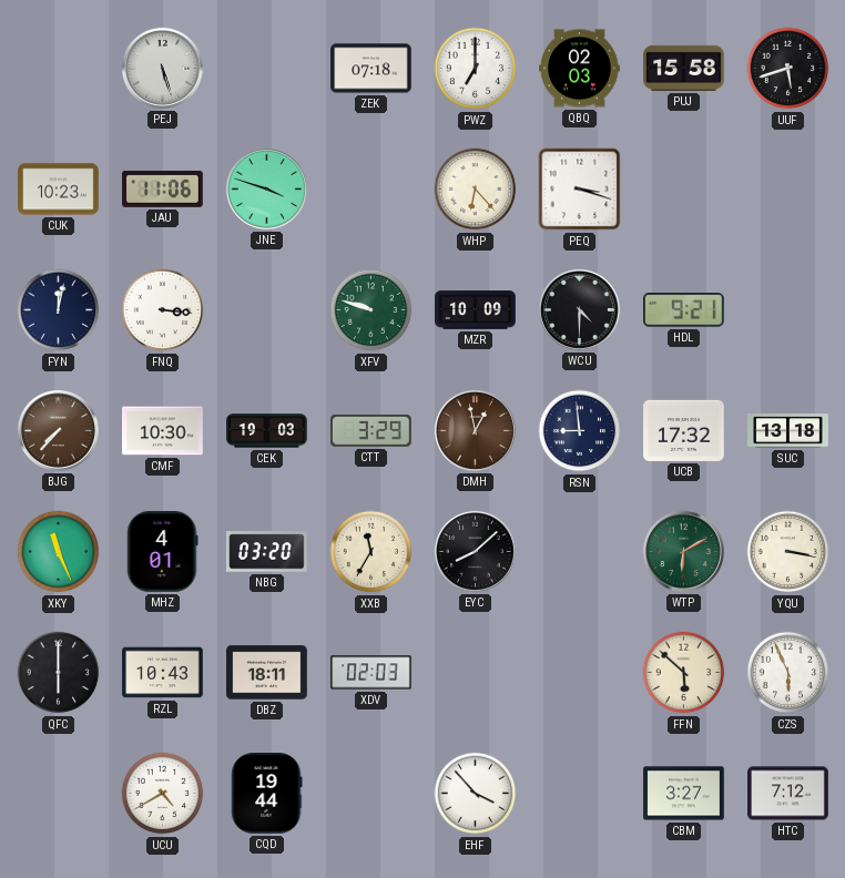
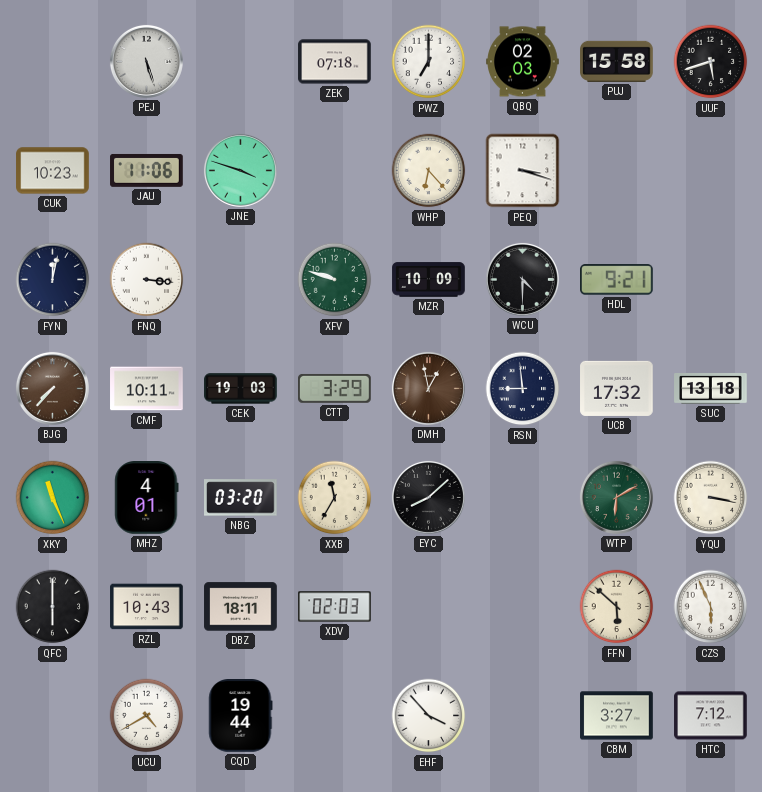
CMF: 10:30 -> 10:11
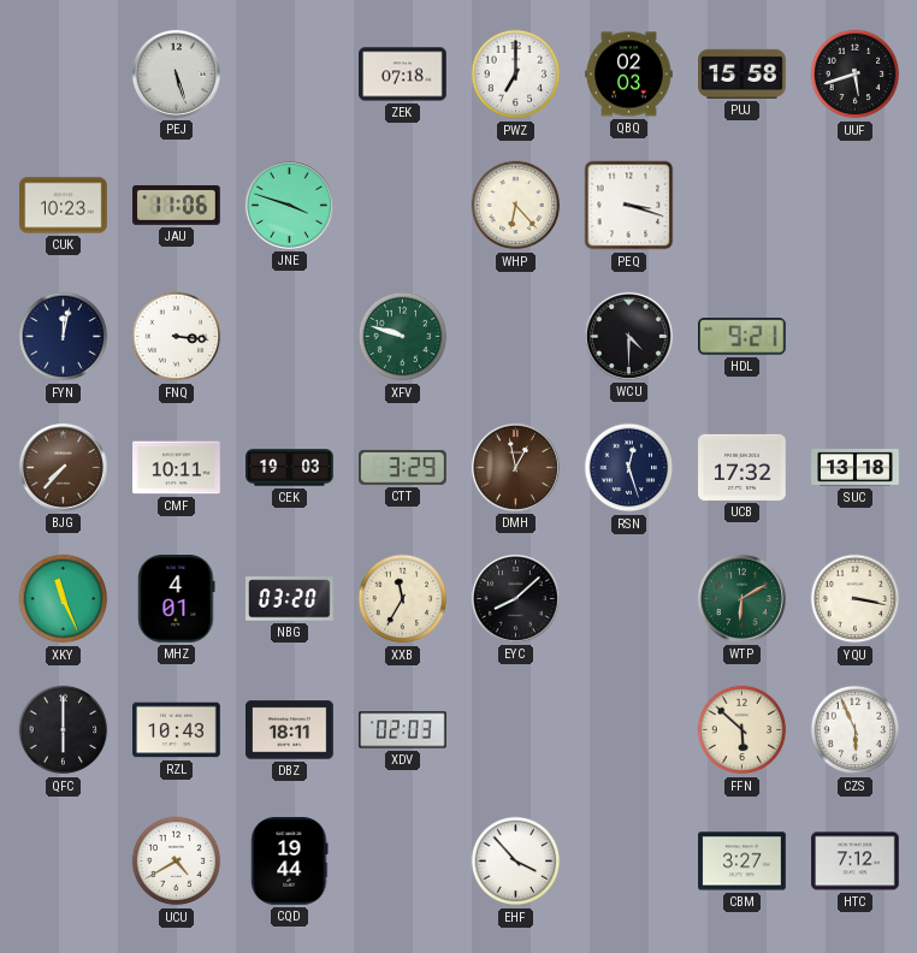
MZR: 10:09 -> none
RSN: 8:59 -> 12:27
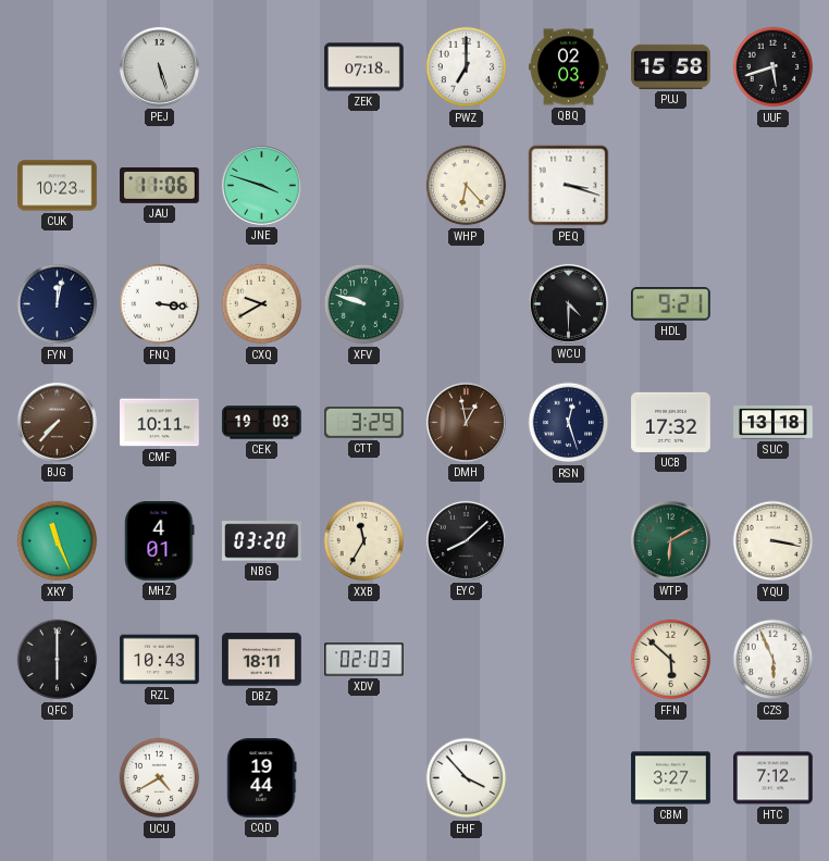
CXQ: none -> 9:40
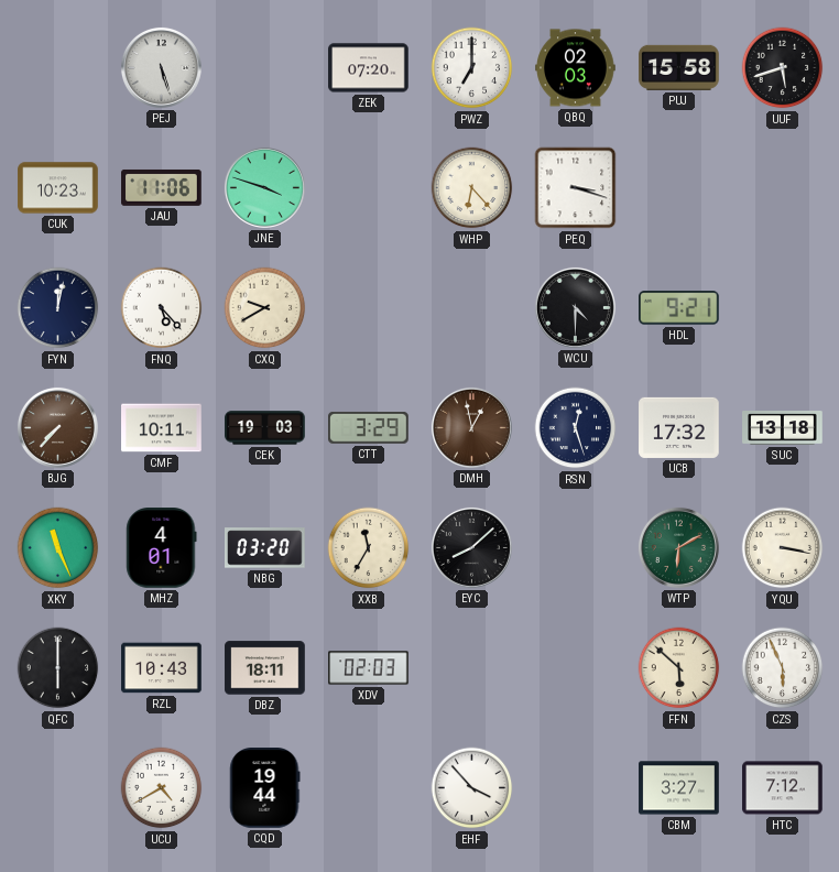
ZEK: 07:18 -> 07:20
FNQ: 3:16 -> 5:23
XFV: 9:48 -> none
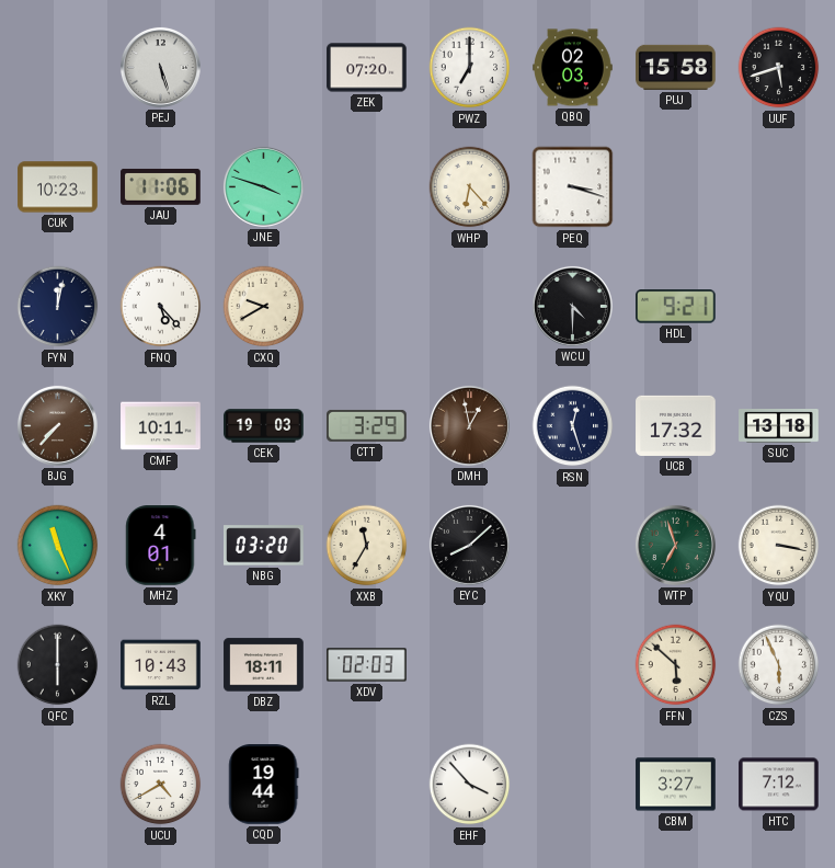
WTP: 6:10 -> 6:57
